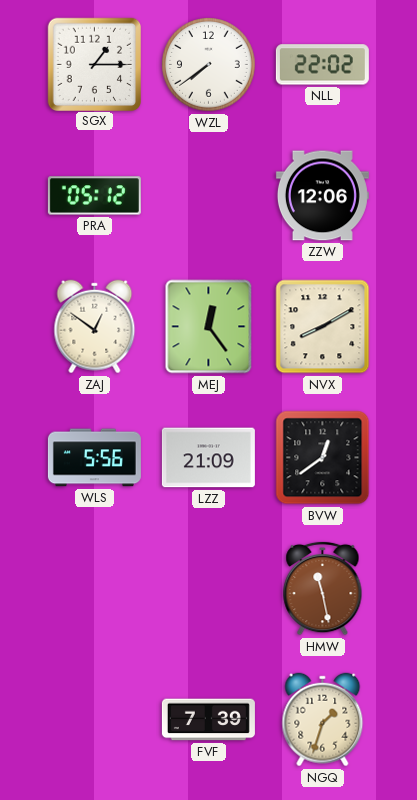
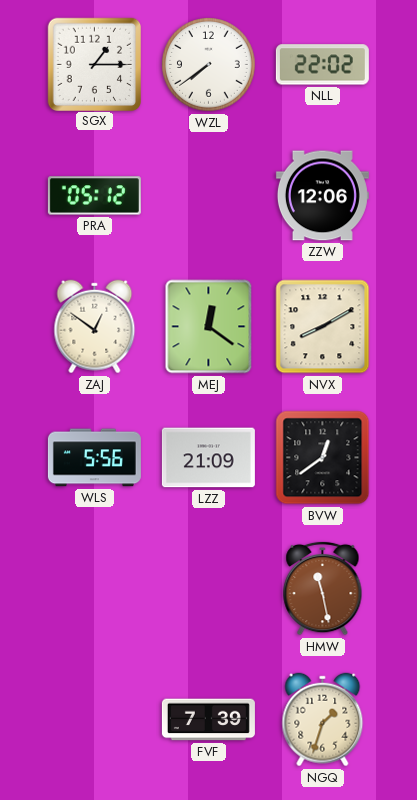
MEJ: 12:24 -> 12:21
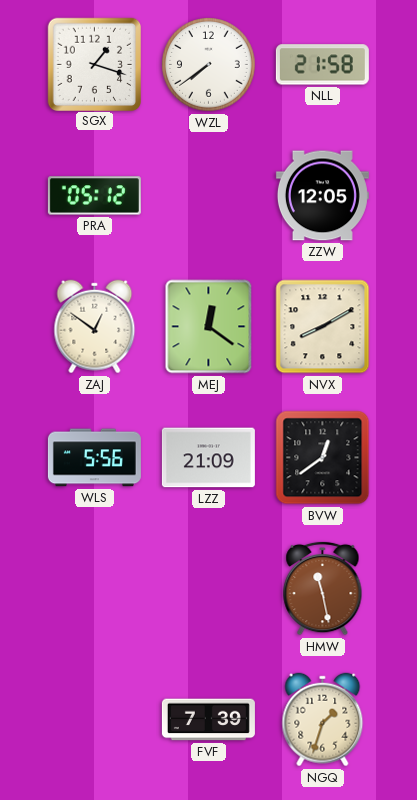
SGX: 1:15 -> 1:18
NLL: 22:02 -> 21:58
ZZW: 12:06 -> 12:05
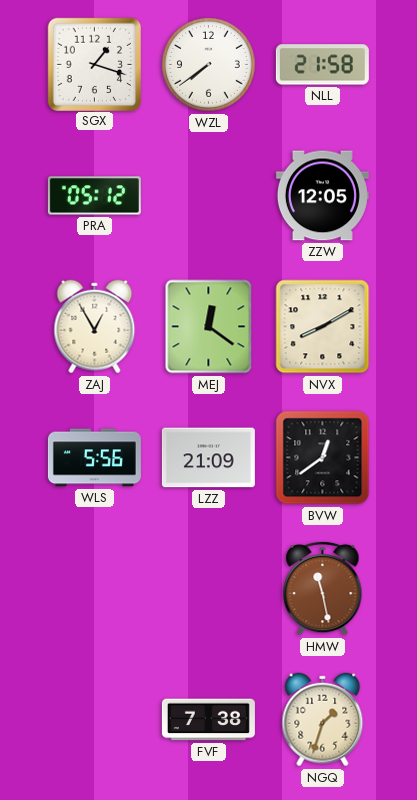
ZAJ: 12:51 -> 12:55
FVF: 7:39 -> 7:38
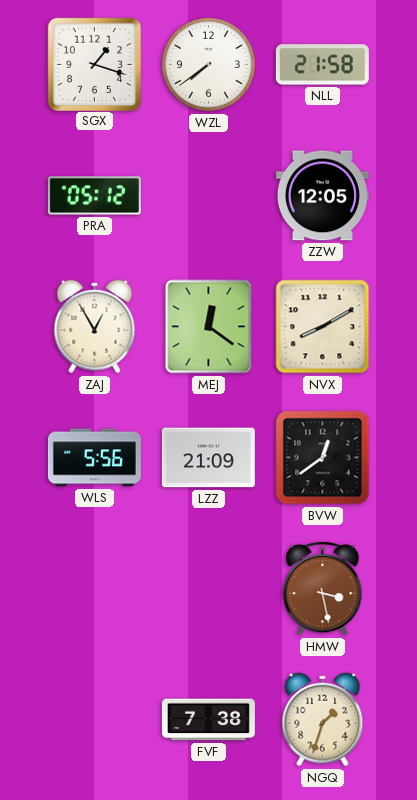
HMW: 11:28 -> 3:28
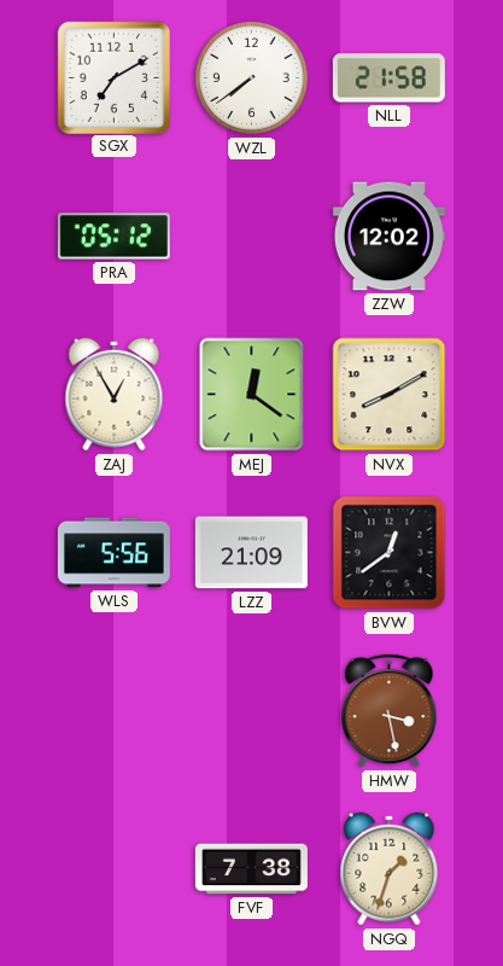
SGX: 1:18 -> 7:10
ZZW: 12:05 -> 12:02
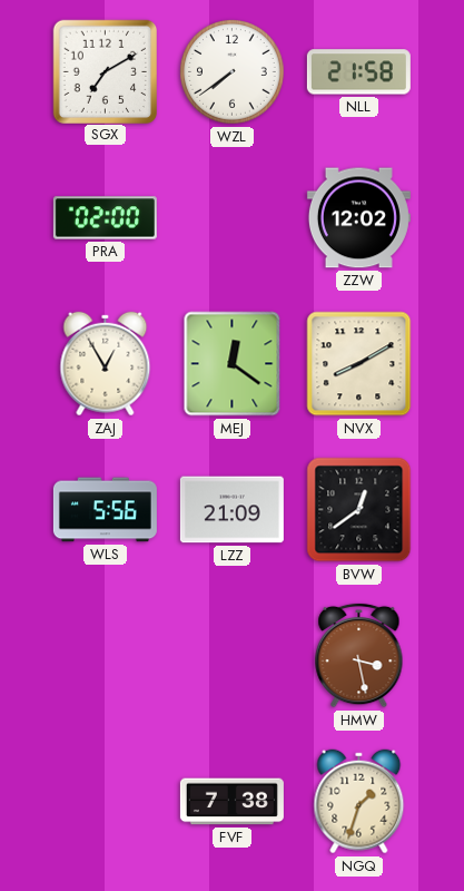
PRA: 05:12 -> 02:00
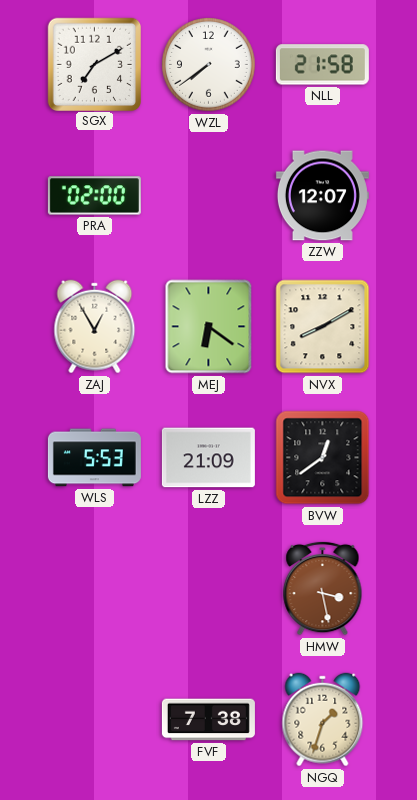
ZZW: 12:02 -> 12:07
MEJ: 12:21 -> 6:21
WLS: 5:56 -> 5:53
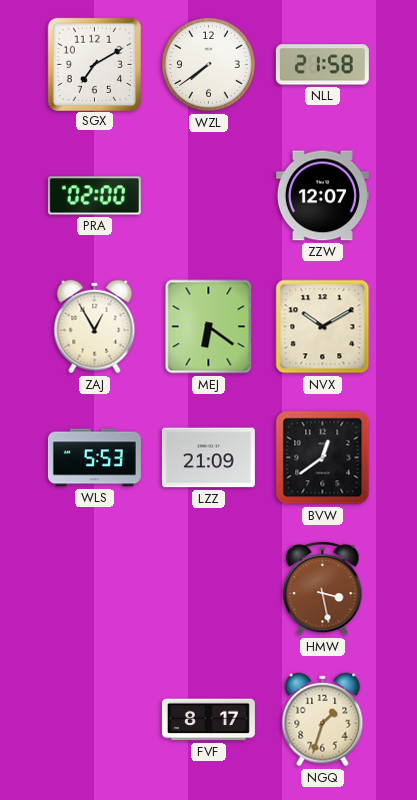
NVX: 8:10 -> 10:10
FVF: 7:38 -> 8:17
